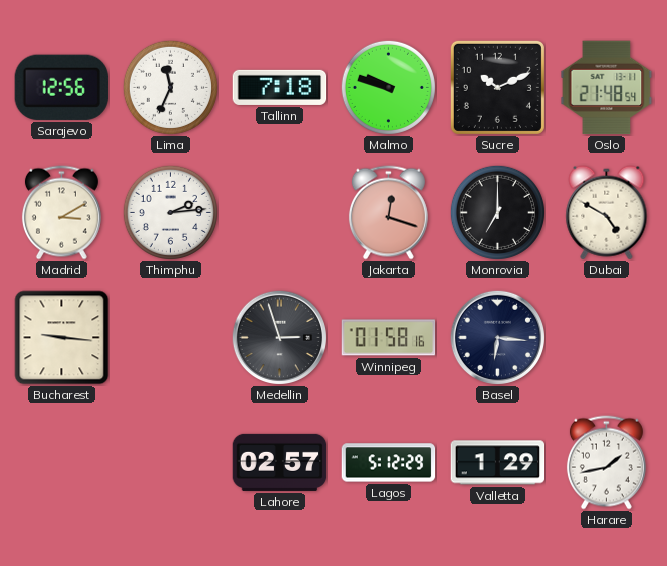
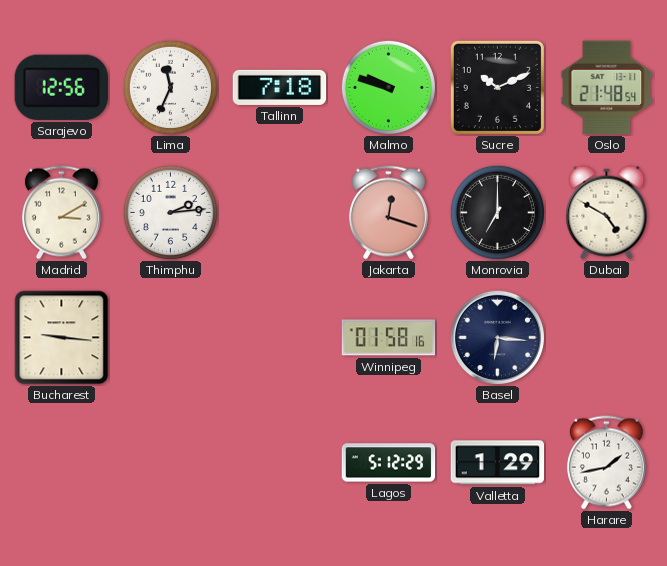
Medellin: 2:57 -> none
Lahore: 02:57 -> none
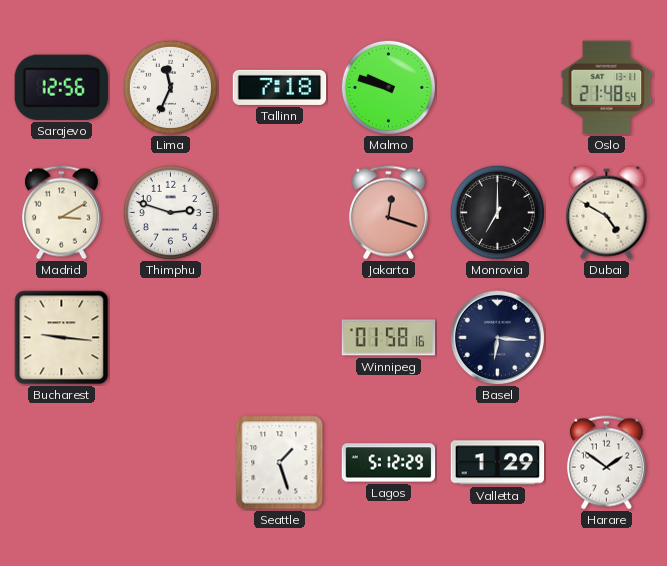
Sucre: 10:11 -> none
Thimphu: 2:14 -> 2:48
Seattle: none -> 1:27
Harare: 1:43 -> 1:51
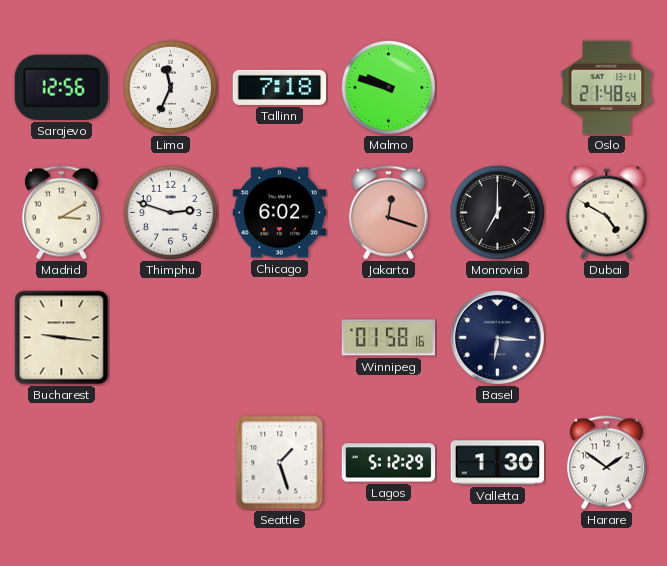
Chicago: none -> 6:02
Valletta: 1:29 -> 1:30
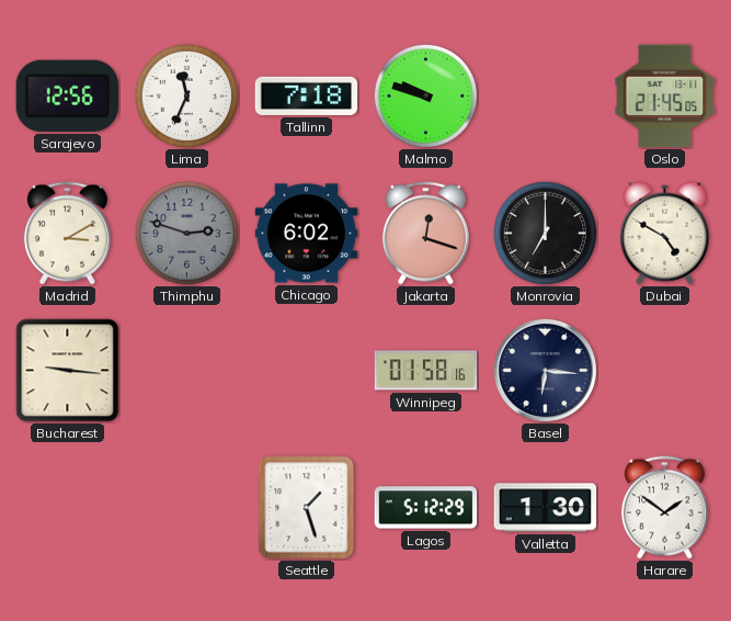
Oslo: 21:48 -> 21:45
Thimphu dial: white -> grey
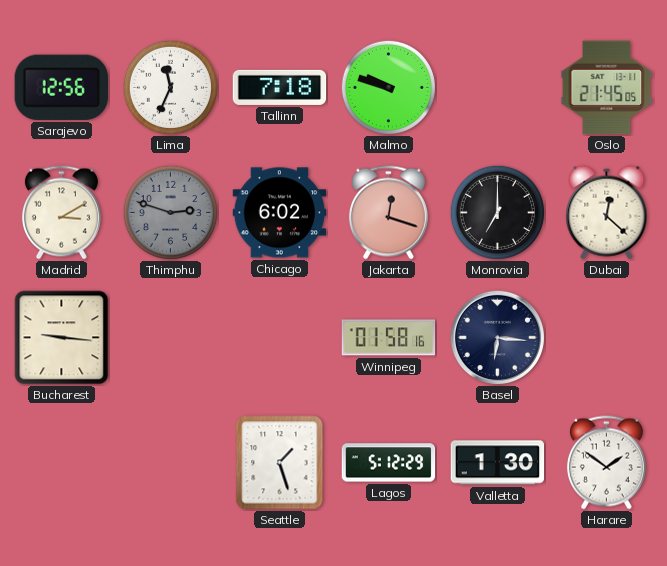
Dubai: 4:50 -> 12:22
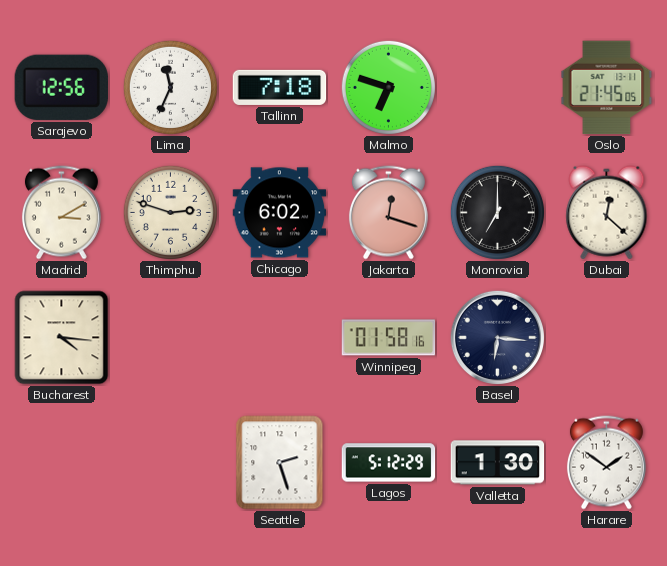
Malmo: 9:48 -> 6:48
Thimphu dial: grey -> cream
Bucharest: 9:16 -> 4:16
Seattle: 1:27 -> 2:27
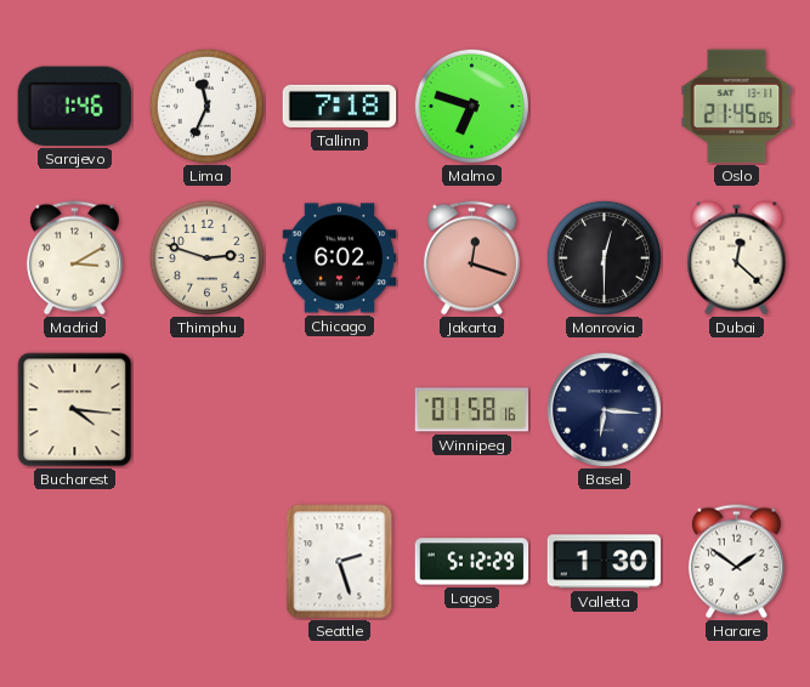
Sarajevo: 12:56 -> 1:46
Monrovia: 7:00 -> 12:30
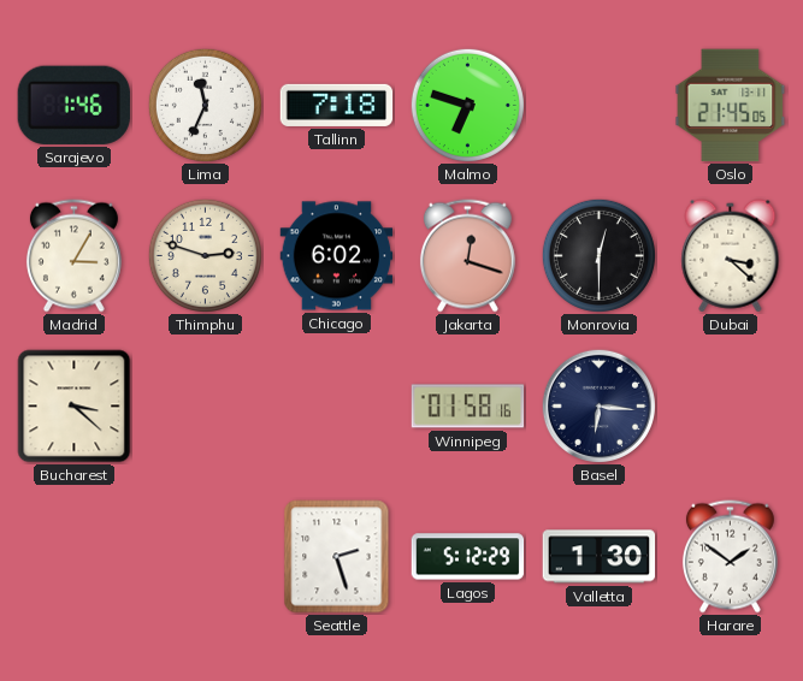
Madrid: 3:10 -> 3:05
Dubai: 12:22 -> 3:22
Bucharest: 4:16 -> 3:22
